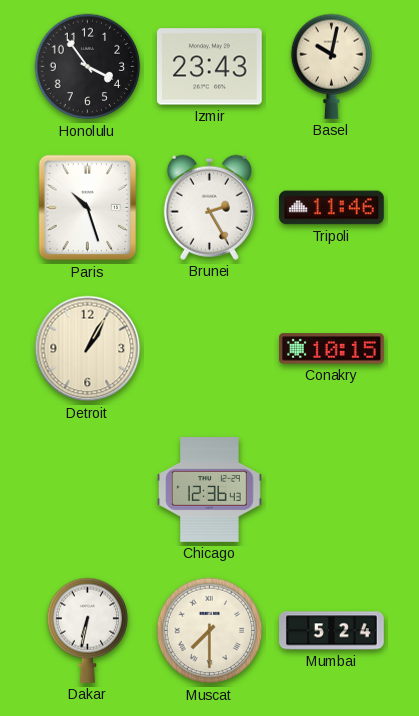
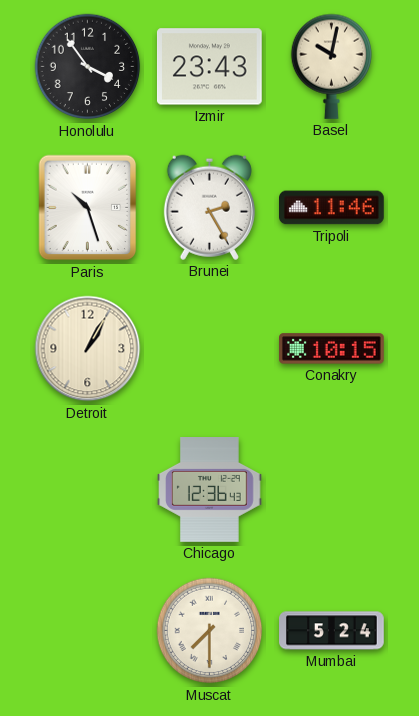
Dakar: 6:32 -> none
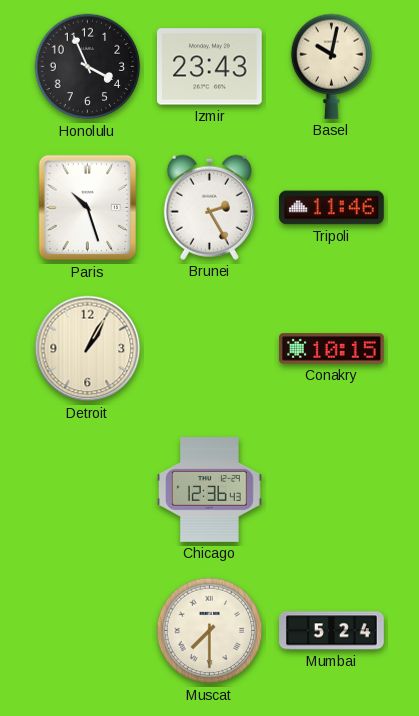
Honolulu: 3:54 -> 3:56
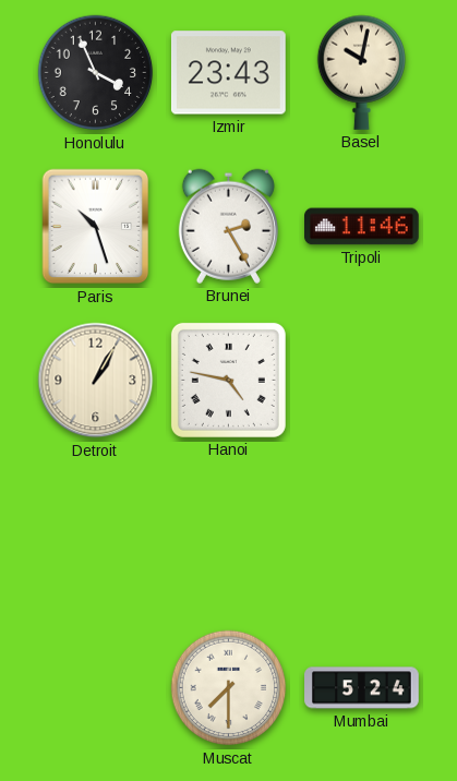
Hanoi: none -> 4:47
Conakry: 10:15 -> none
Chicago: 12:36 -> none
